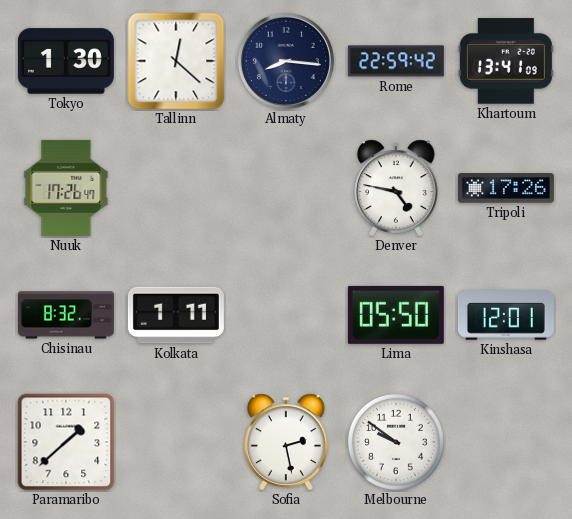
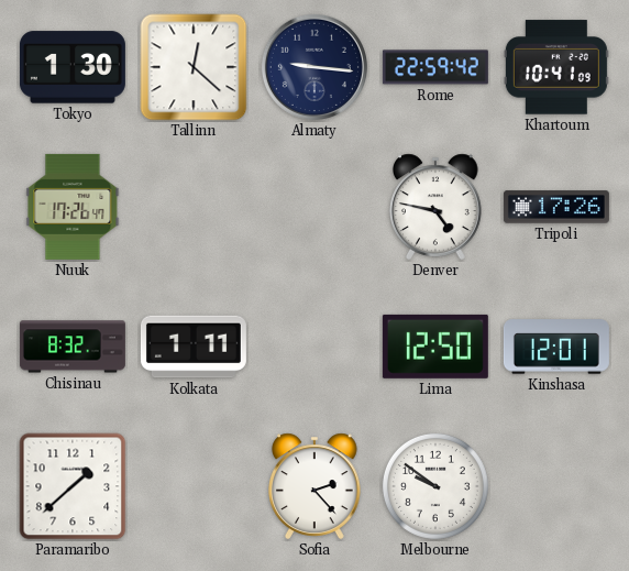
Almaty: 8:16 -> 9:16
Khartoum: 13:41 -> 10:41
Lima: 05:50 -> 12:50
Sofia: 2:28 -> 2:23
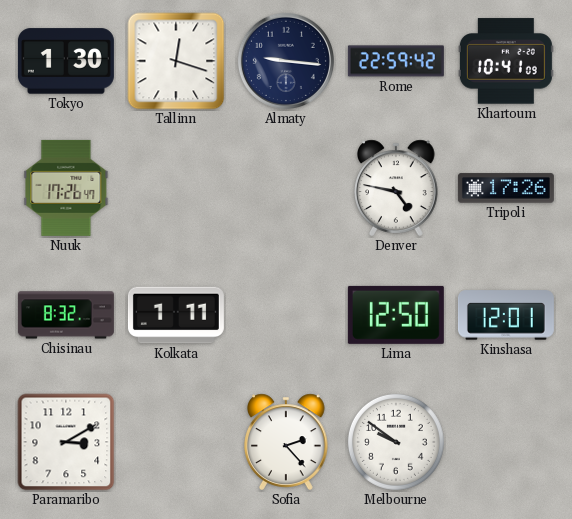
Tallinn: 12:22 -> 12:18
Paramaribo: 1:38 -> 3:10
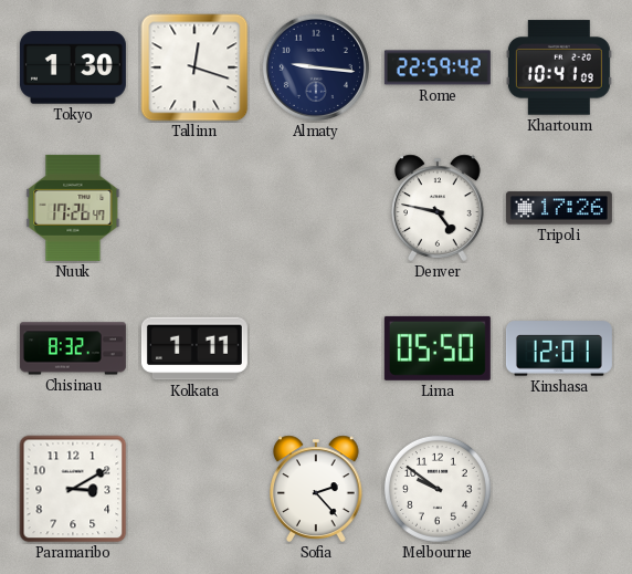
Lima: 12:50 -> 05:50
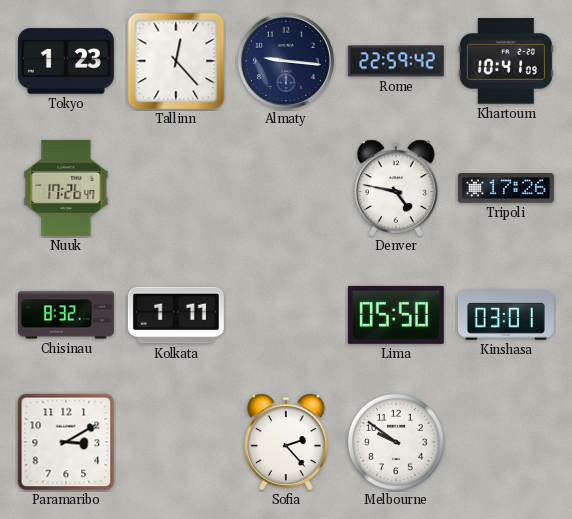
Tokyo: 1:30 -> 1:23
Tallinn: 12:18 -> 12:23
Kinshasa: 12:01 -> 03:01
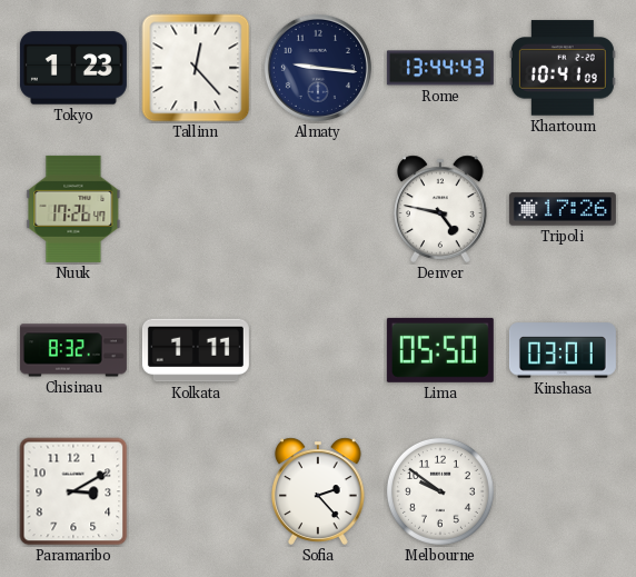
Rome: 22:59 -> 13:44
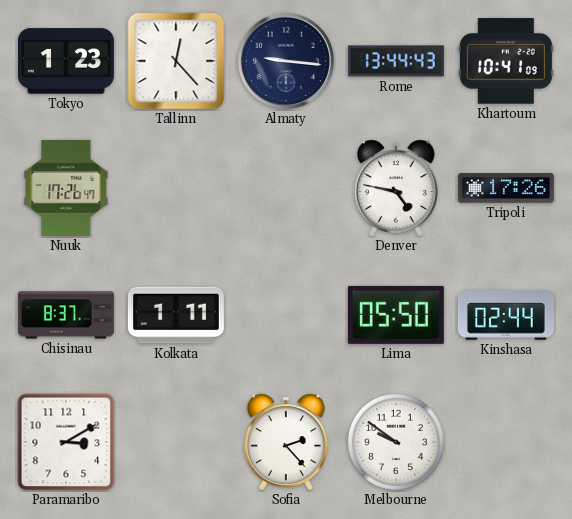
Chisinau: 8:32 -> 8:37
Kinshasa: 03:01 -> 02:44
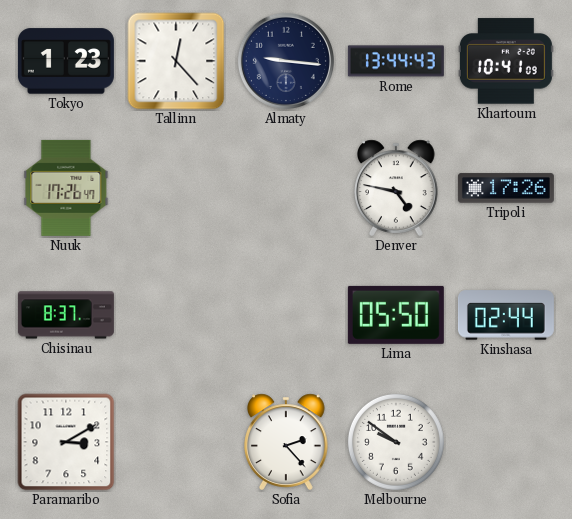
Kolkata: 1:11 -> none
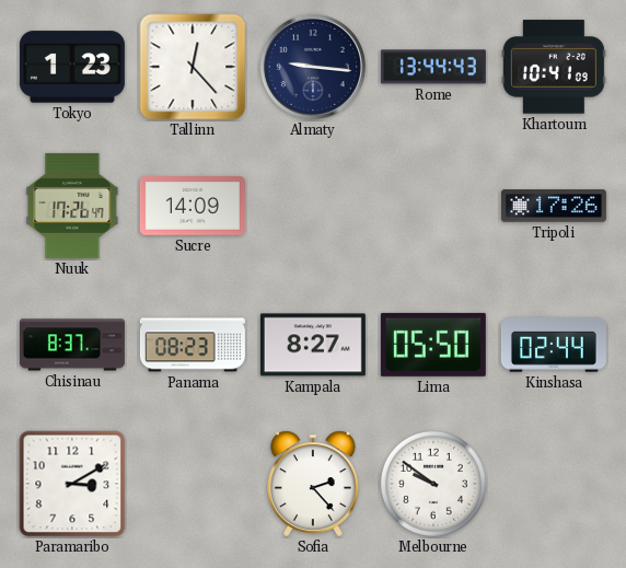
Sucre: none -> 14:09
Denver: 4:47 -> none
Panama: none -> 08:23
Kampala: none -> 8:27
